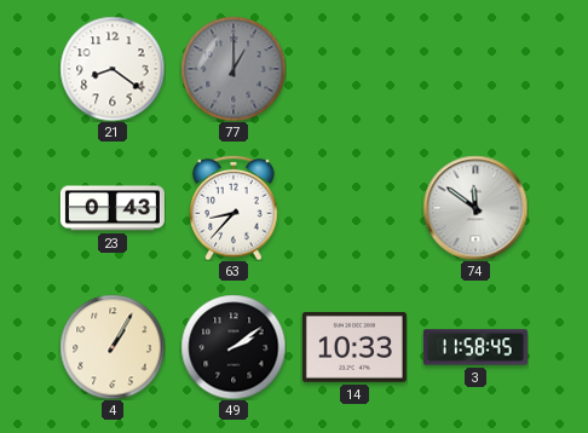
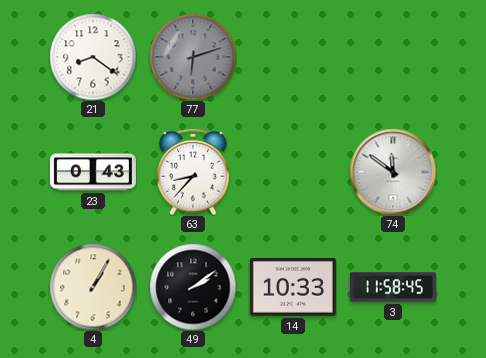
77: 1:00 -> 6:12
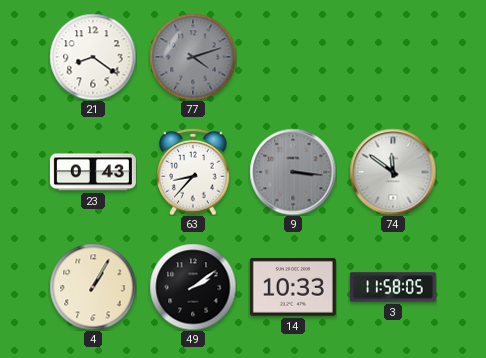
77: 6:12 -> 4:12
9: none -> 3:16
3: 11:58:45 -> 11:58:05
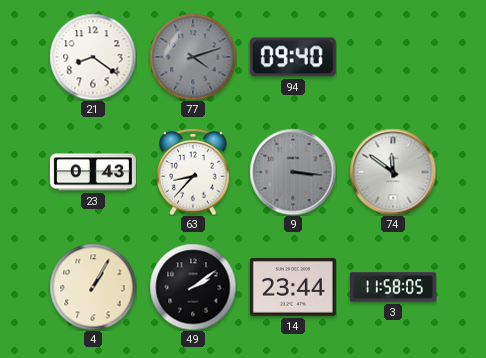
94: none -> 09:40
14: 10:33 -> 23:44
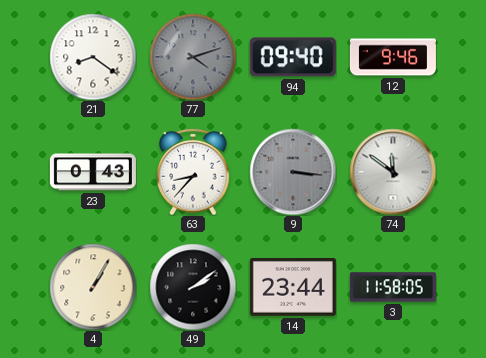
12: none -> 9:46
